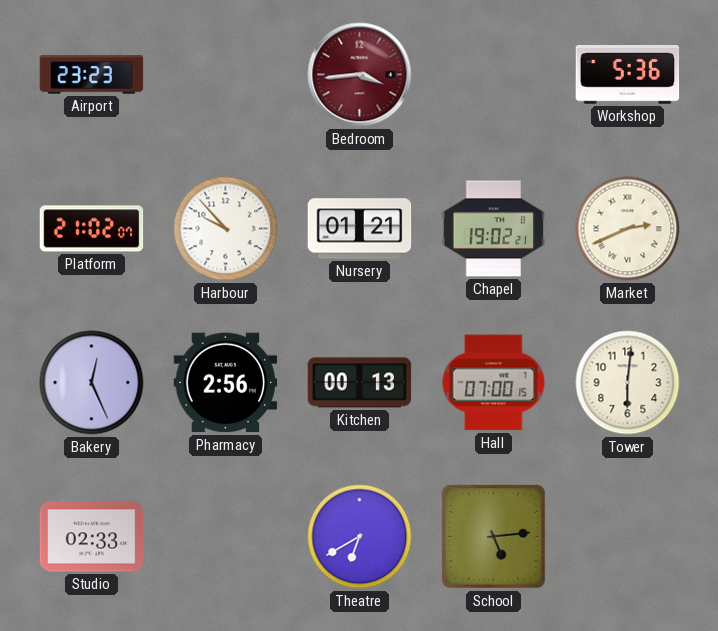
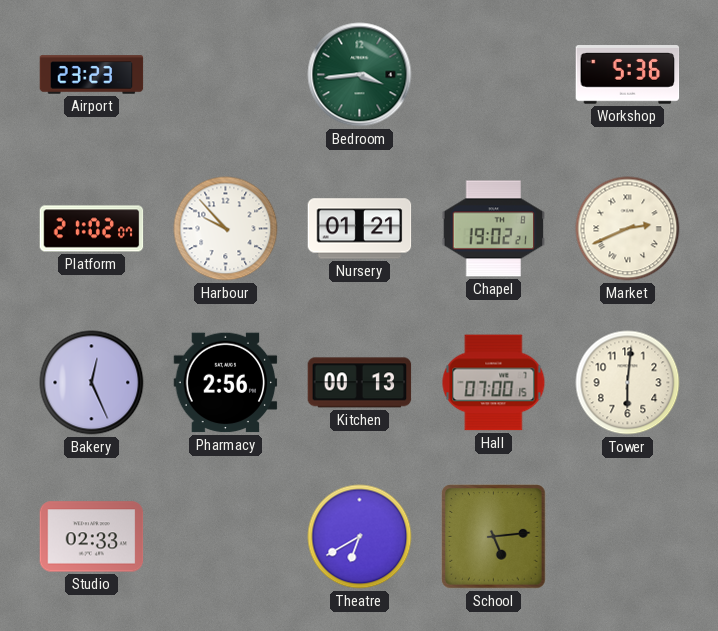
Bedroom dial: burgundy -> green
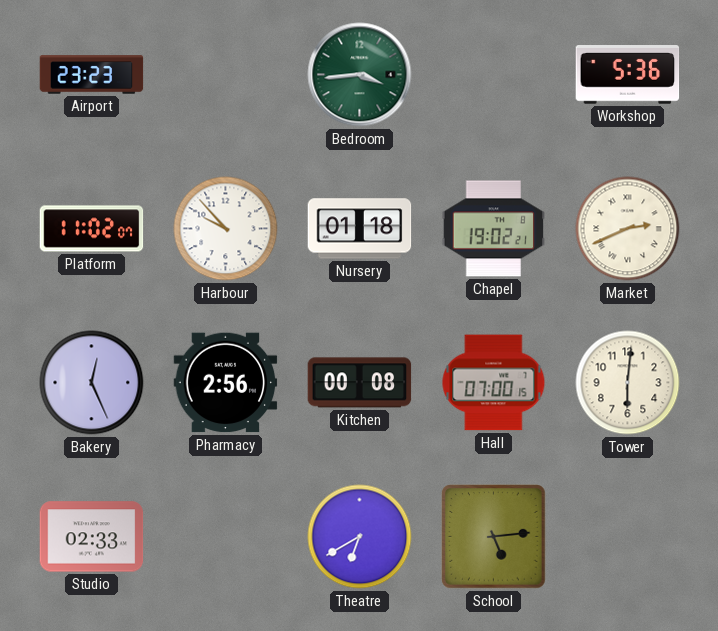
Platform: 21:02 -> 11:02
Nursery: 01:21 -> 01:18
Kitchen: 00:13 -> 00:08
